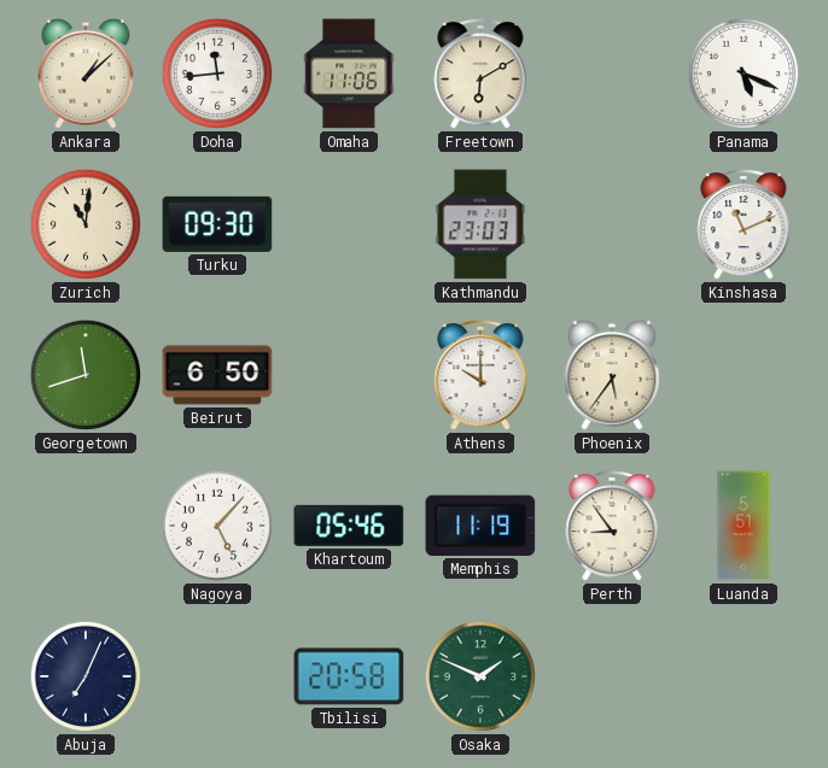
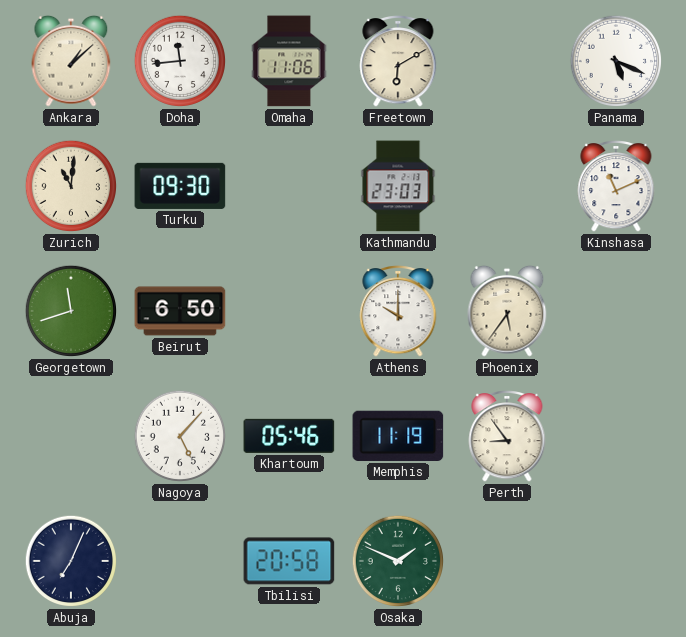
Luanda: 5:51 -> none
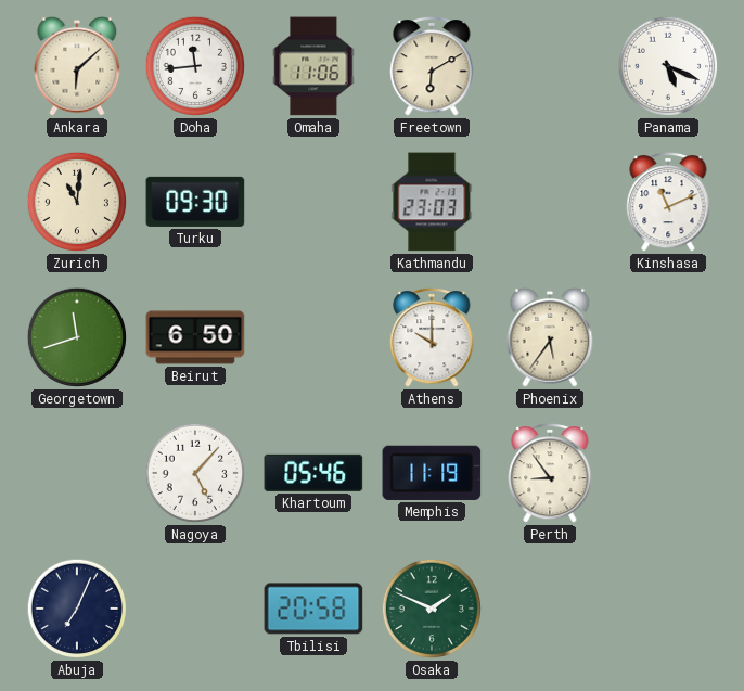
Ankara: 1:08 -> 6:08
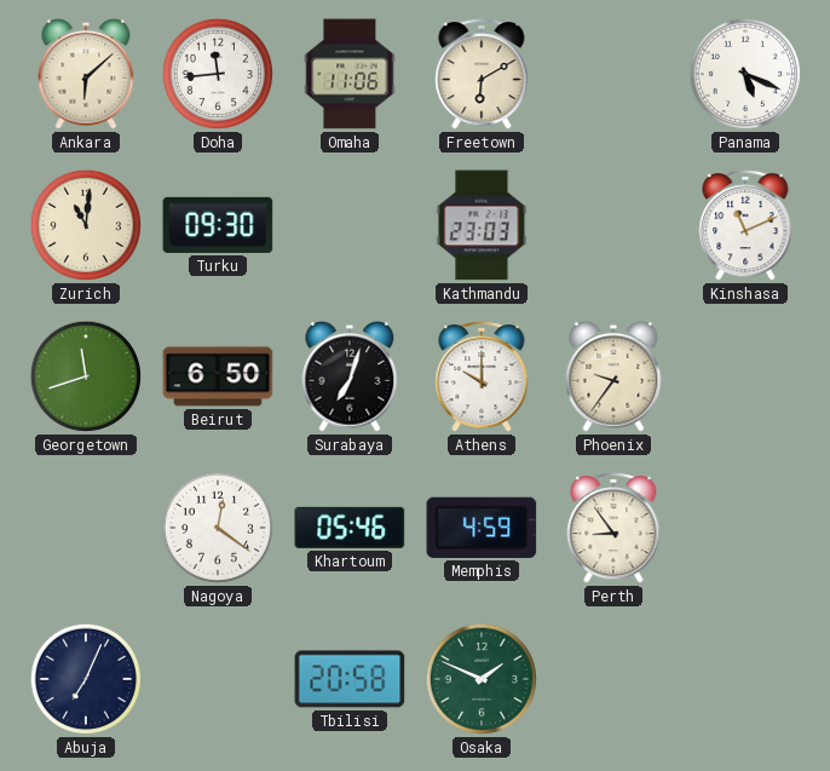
Surabaya: none -> 7:03
Phoenix: 5:36 -> 9:36
Nagoya: 5:07 -> 12:21
Memphis: 11:19 -> 4:59
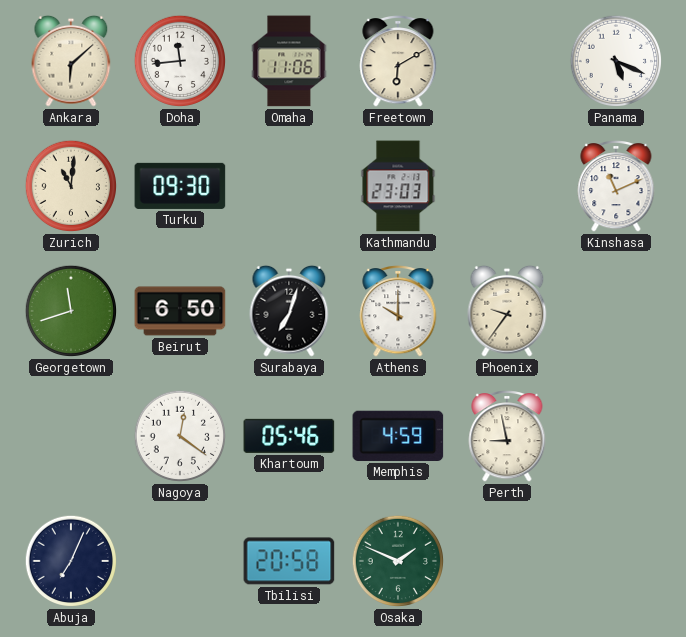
Perth: 8:54 -> 8:58
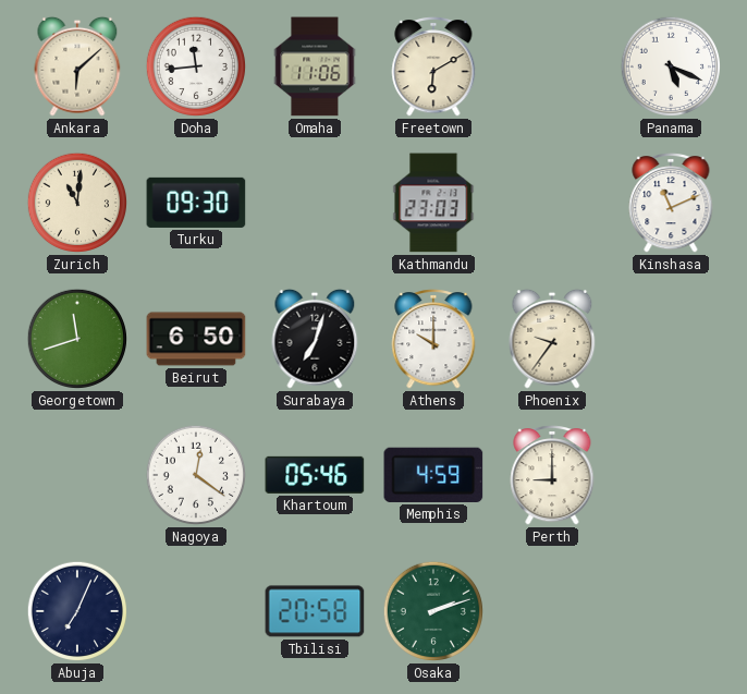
Perth: 8:58 -> 9:00
Osaka: 1:49 -> 2:12
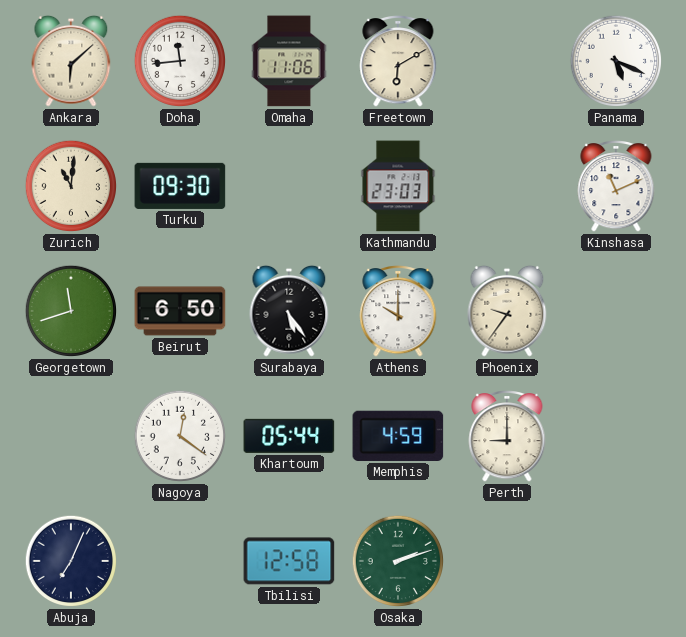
Surabaya: 7:03 -> 5:24
Khartoum: 05:46 -> 05:44
Tbilisi: 20:58 -> 12:58
